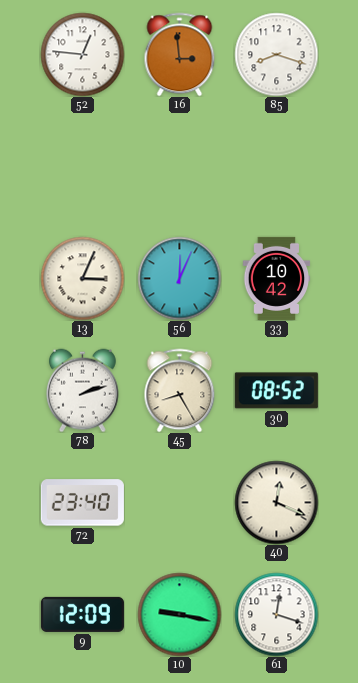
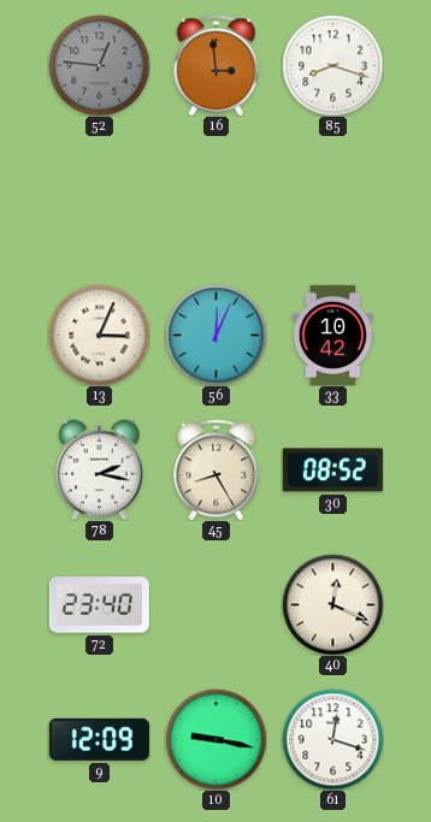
52 dial: white -> grey
78: 2:12 -> 2:17
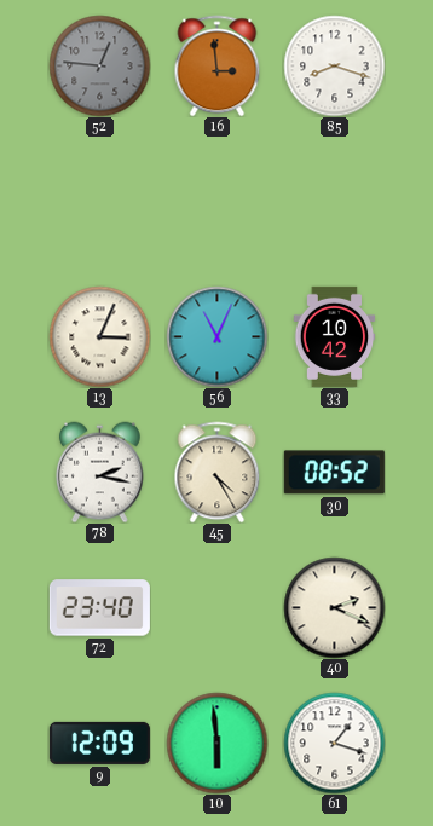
56: 12:04 -> 11:04
45: 8:25 -> 4:25
40: 12:19 -> 2:19
10: 9:17 -> 5:59
61: 12:18 -> 1:18
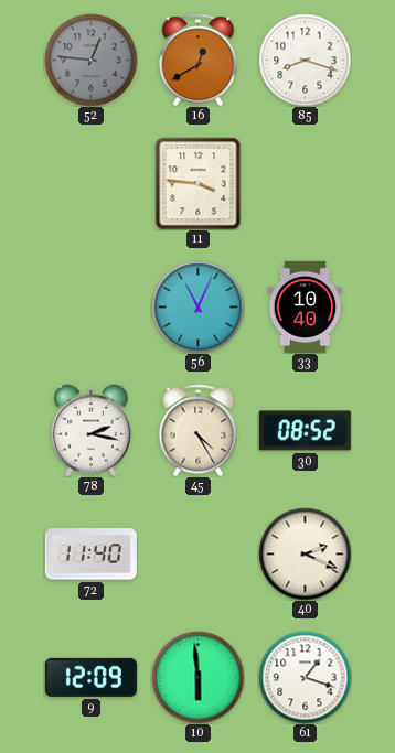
16: 2:59 -> 12:40
11: none -> 3:46
13: 3:04 -> none
33: 10:42 -> 10:40
72: 23:40 -> 11:40
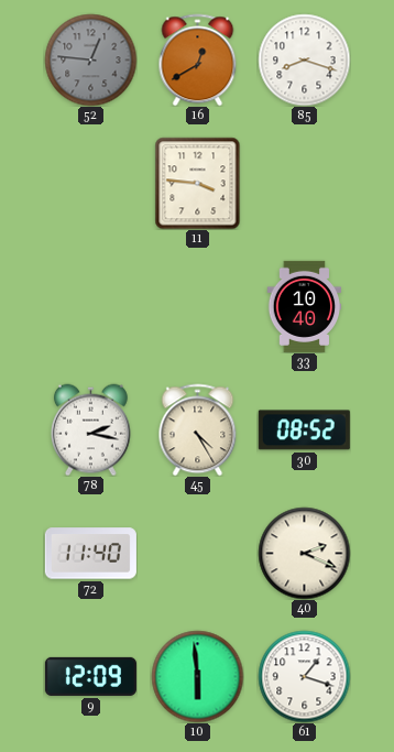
56: 11:04 -> none
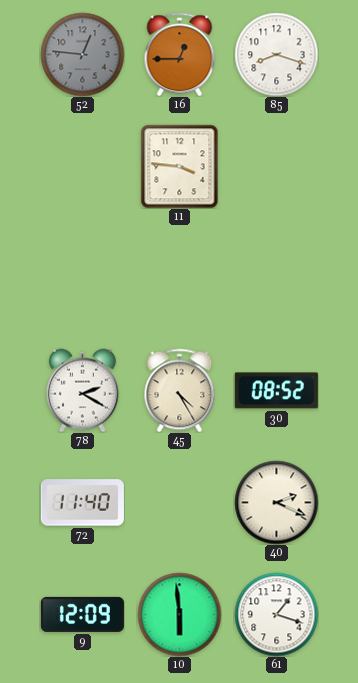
16: 12:40 -> 12:45
33: 10:40 -> none
78: 2:17 -> 2:20
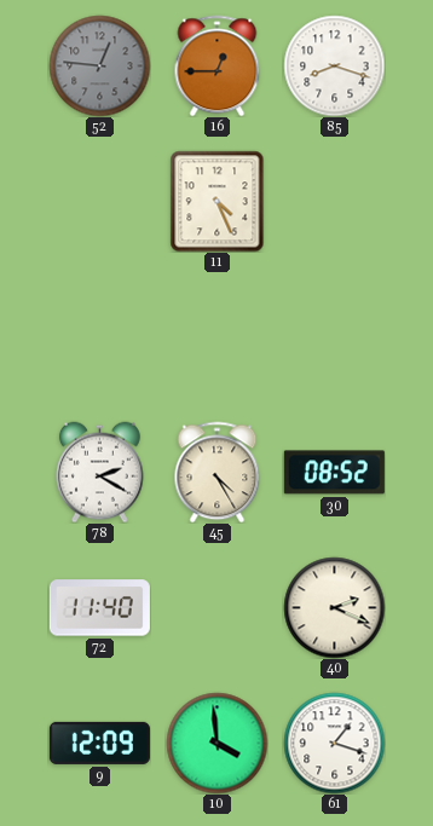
11: 3:46 -> 4:26
10: 5:59 -> 3:59
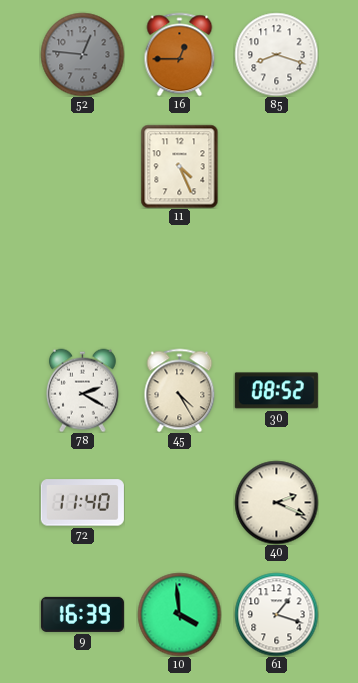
9: 12:09 -> 16:39
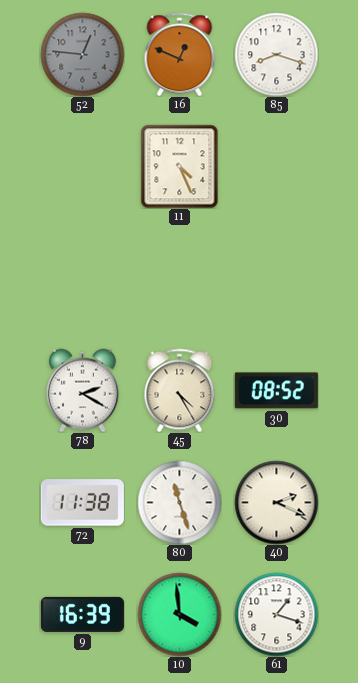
16: 12:45 -> 12:49
72: 11:40 -> 11:38
80: none -> 11:27
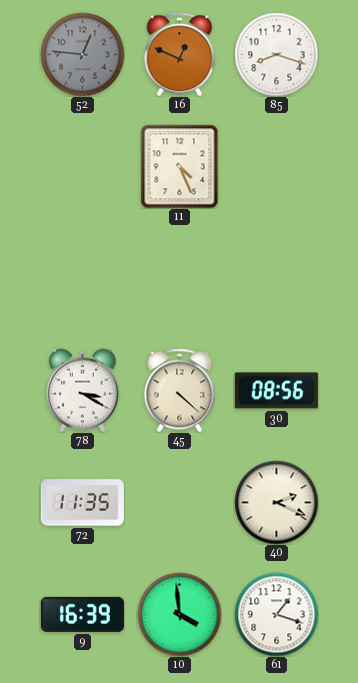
78: 2:20 -> 3:20
45: 4:25 -> 4:22
30: 08:52 -> 08:56
72: 11:38 -> 11:35
80: 11:27 -> none
